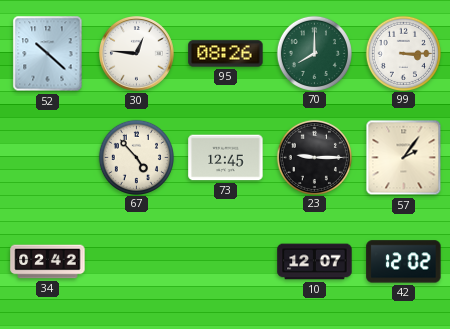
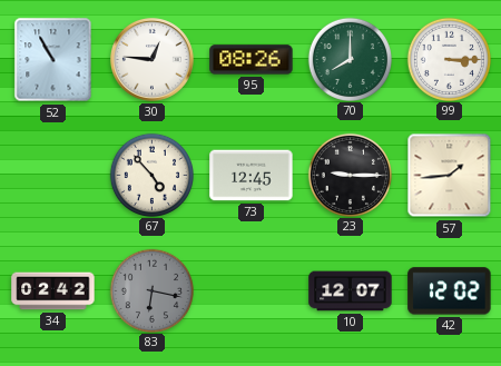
52: 10:22 -> 10:55
57: 2:06 -> 1:44
83: none -> 6:17
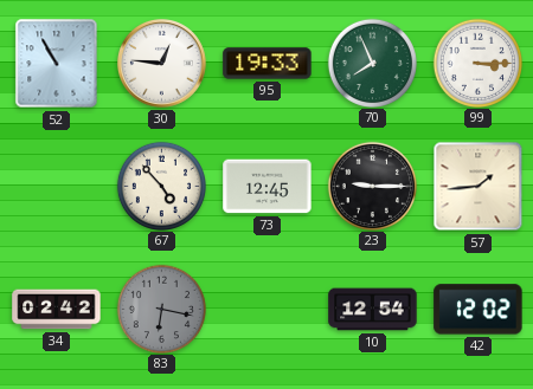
95: 08:26 -> 19:33
70: 8:00 -> 7:56
10: 12:07 -> 12:54
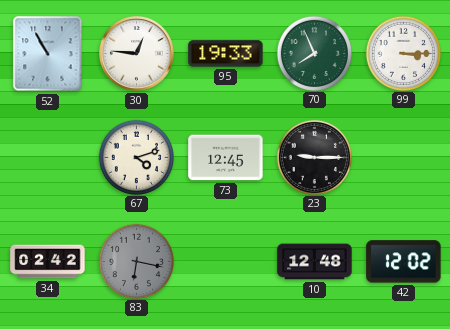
67: 4:53 -> 4:12
57: 1:44 -> none
10: 12:54 -> 12:48
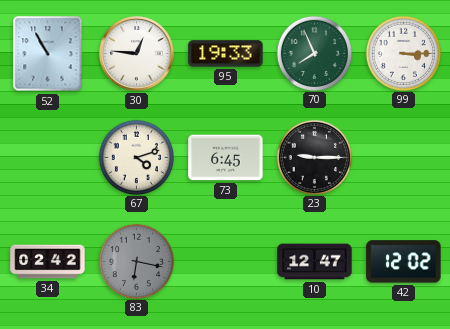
73: 12:45 -> 6:45
10: 12:48 -> 12:47
